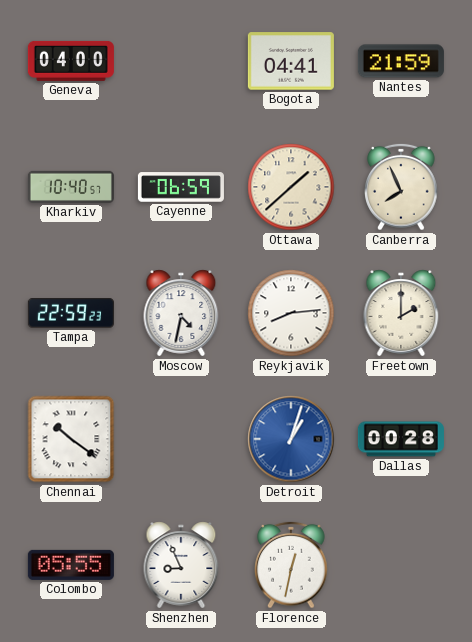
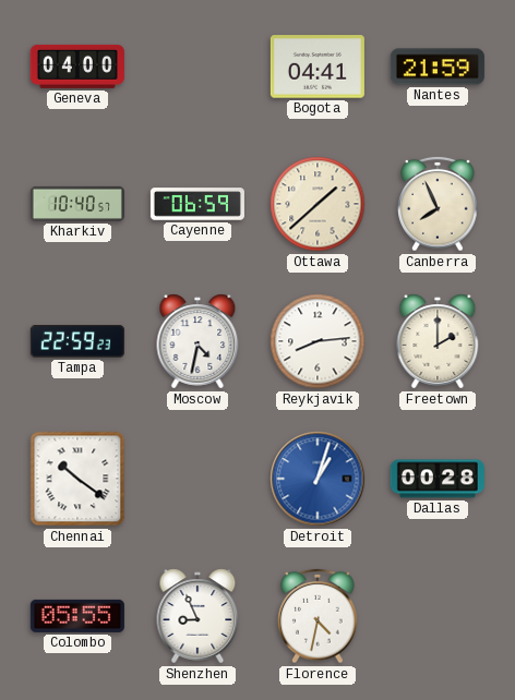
Florence: 12:32 -> 4:32
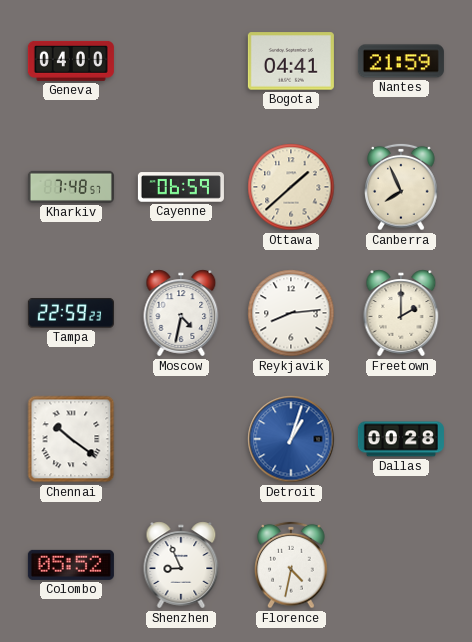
Kharkiv: 10:40 -> 7:48
Colombo: 05:55 -> 05:52
